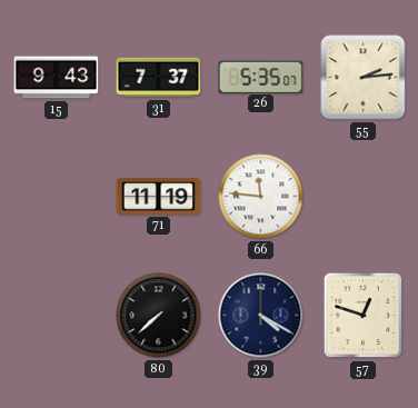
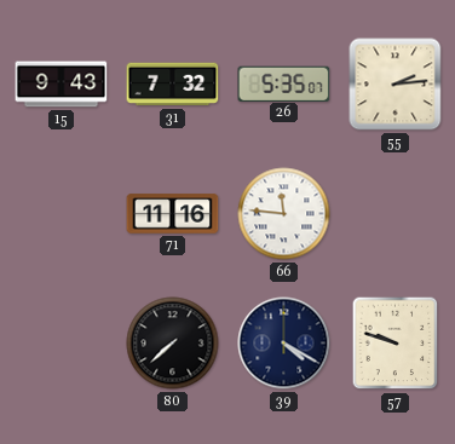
31: 7:37 -> 7:32
71: 11:19 -> 11:16
57: 12:48 -> 9:48
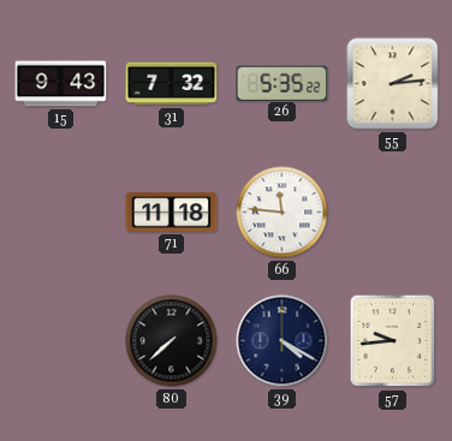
26: 5:35:07 -> 5:35:22
71: 11:16 -> 11:18
57: 9:48 -> 9:44
